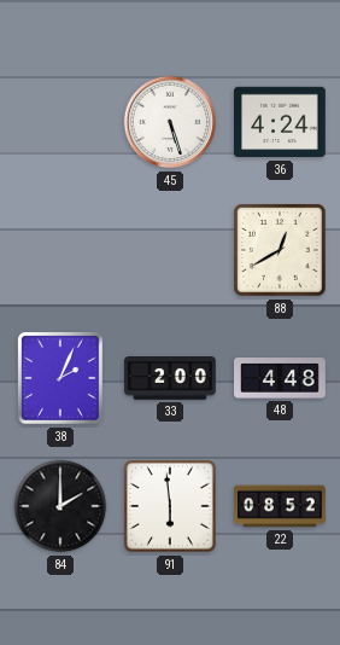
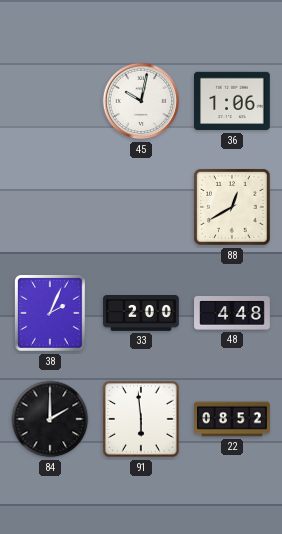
45: 5:27 -> 10:02
36: 4:24 -> 1:06
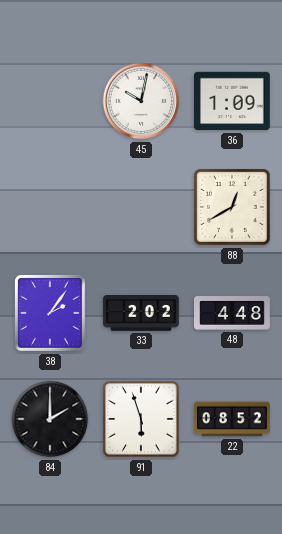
36: 1:06 -> 1:09
38: 2:04 -> 2:06
33: 2:00 -> 2:02
91: 5:59 -> 5:57
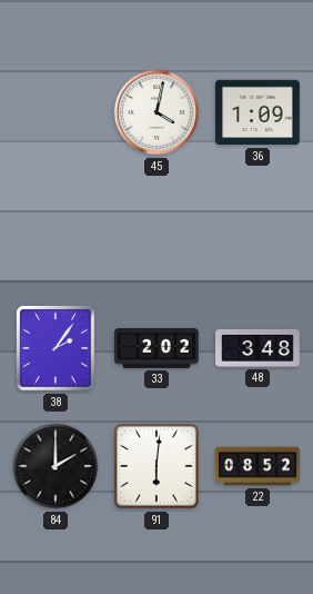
45: 10:02 -> 4:02
88: 12:40 -> none
48: 4:48 -> 3:48
91: 5:57 -> 6:01
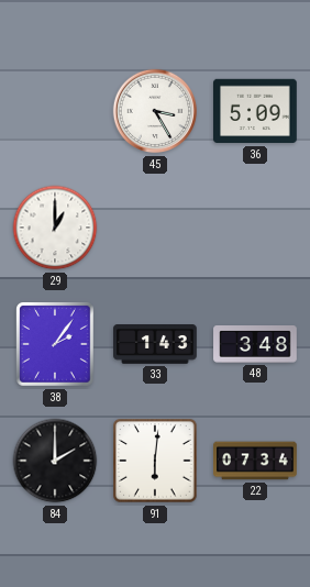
45: 4:02 -> 3:25
36: 1:09 -> 5:09
29: none -> 1:00
33: 2:02 -> 1:43
22: 08:52 -> 07:34
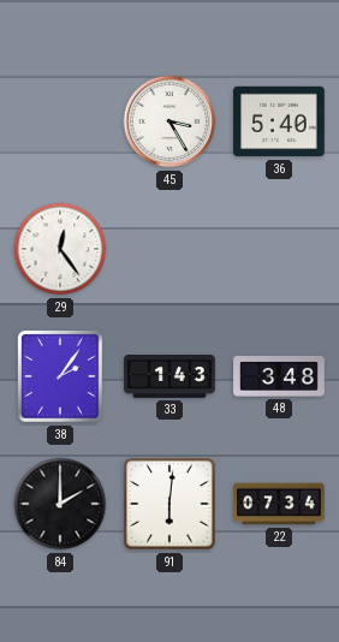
36: 5:09 -> 5:40
29: 1:00 -> 12:24
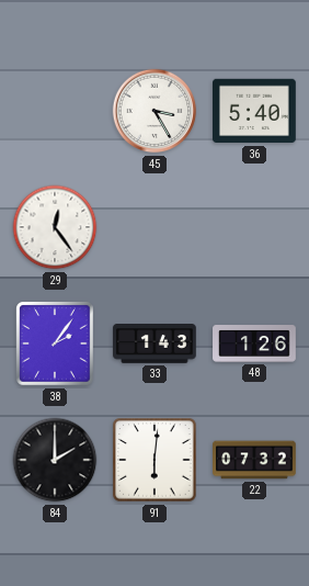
48: 3:48 -> 1:26
22: 07:34 -> 07:32
